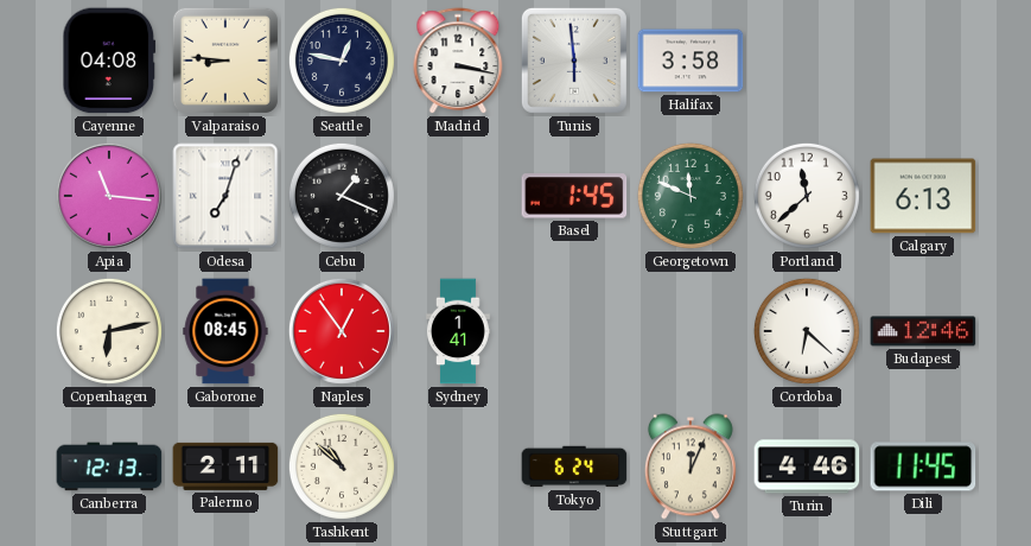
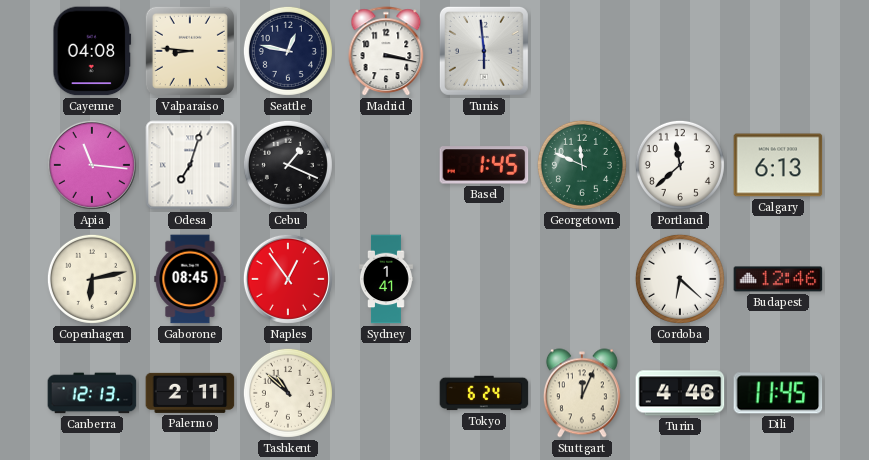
Halifax: 3:58 -> none
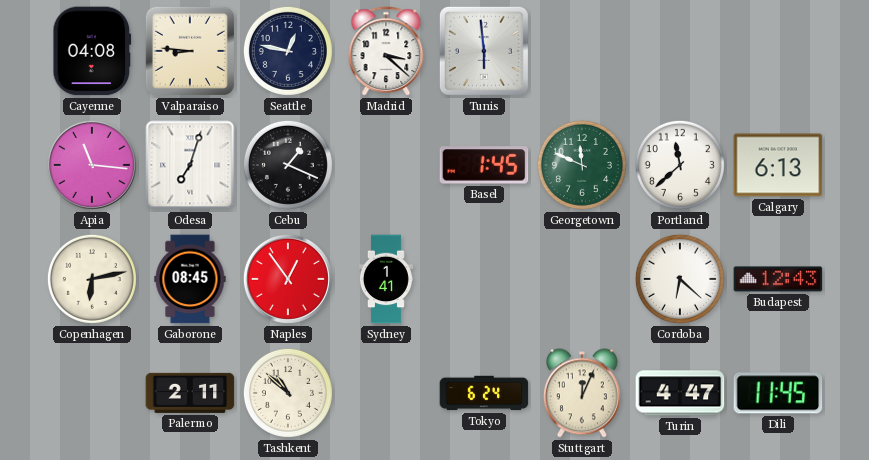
Madrid: 3:17 -> 3:22
Budapest: 12:46 -> 12:43
Canberra: 12:13 -> none
Turin: 4:46 -> 4:47
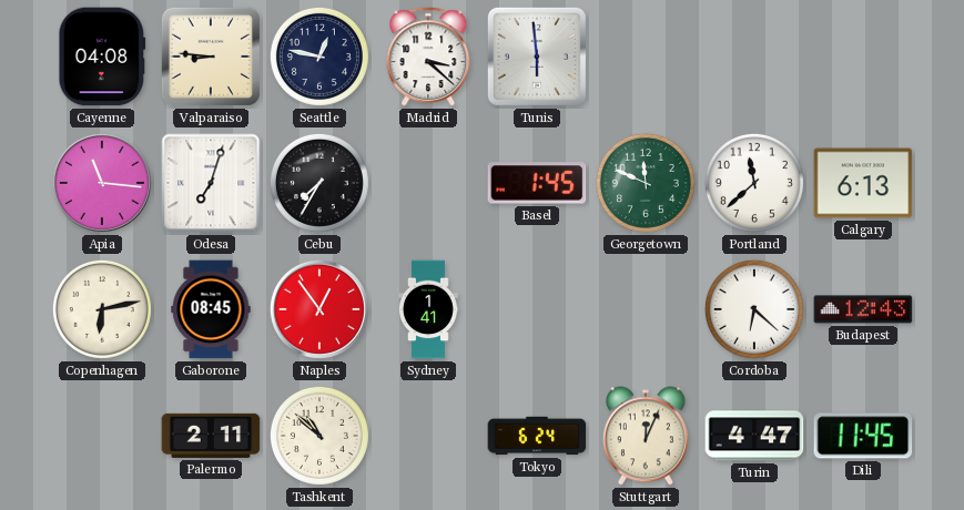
Cebu: 1:19 -> 7:35
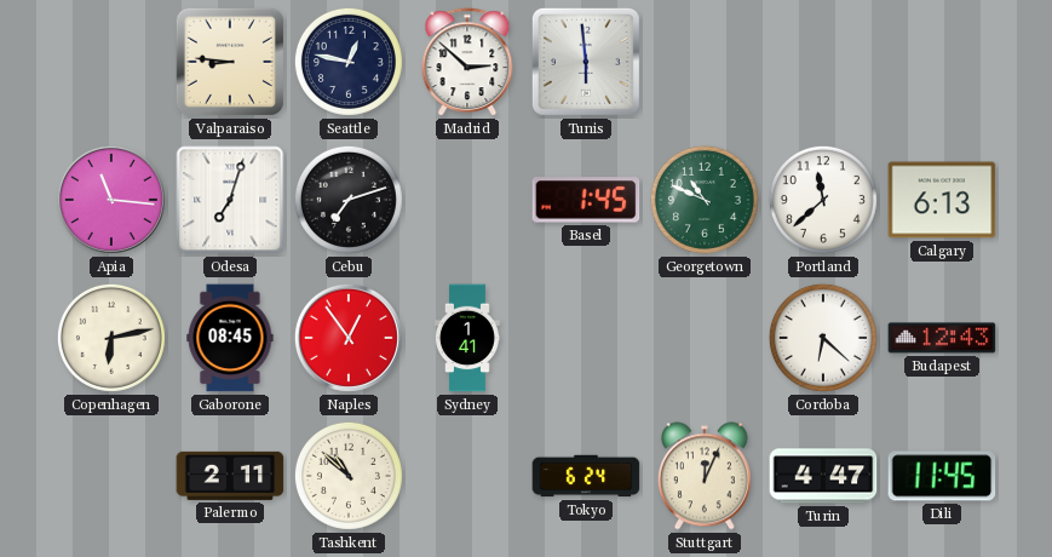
Cayenne: 04:08 -> none
Madrid: 3:22 -> 2:52
Cebu: 7:35 -> 7:12
Georgetown: 11:49 -> 10:49
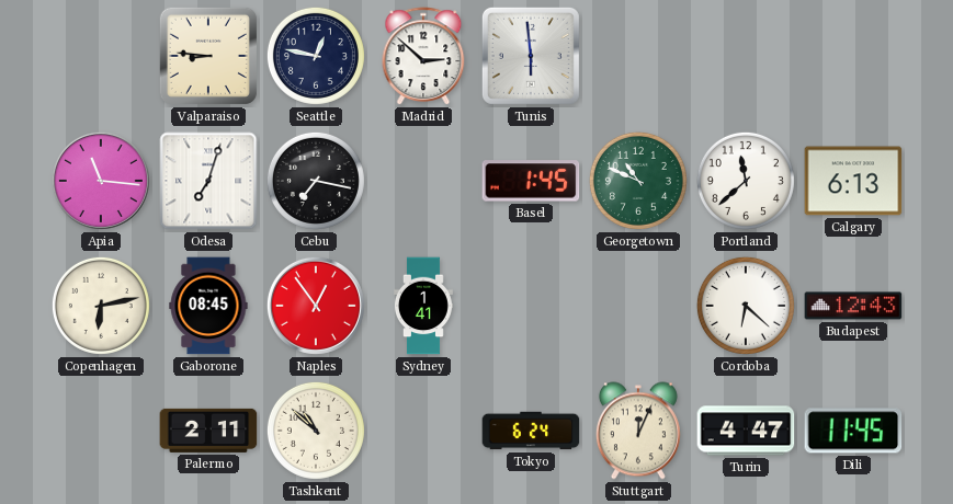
Cebu: 7:12 -> 7:17
